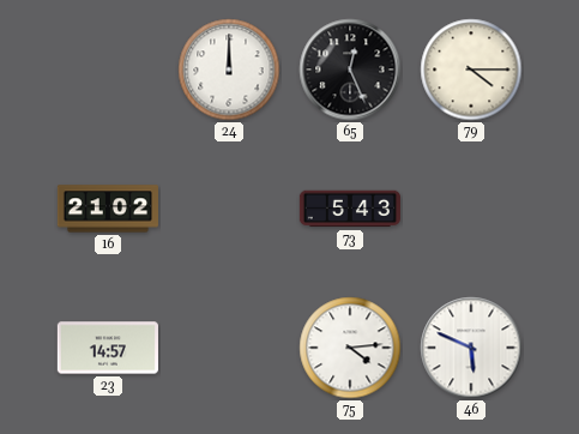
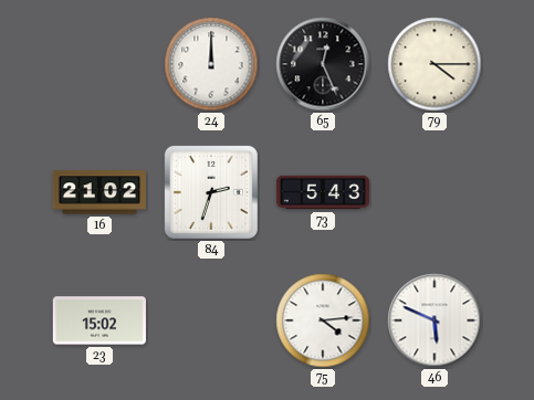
84: none -> 2:33
23: 14:57 -> 15:02
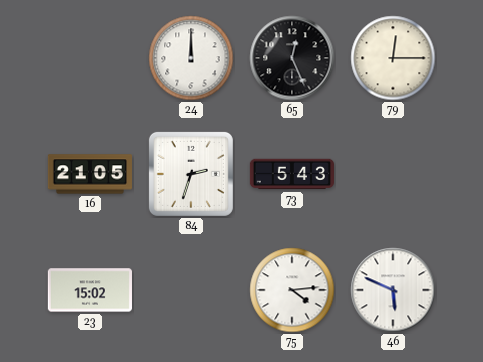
79: 4:15 -> 12:15
16: 21:02 -> 21:05
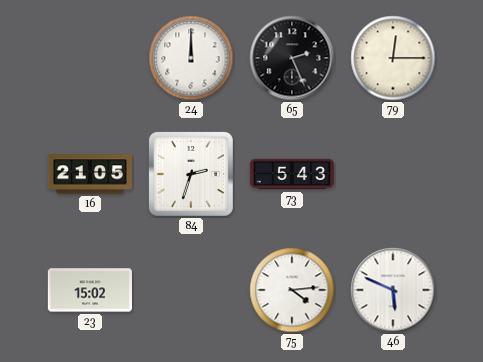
65: 12:26 -> 2:26
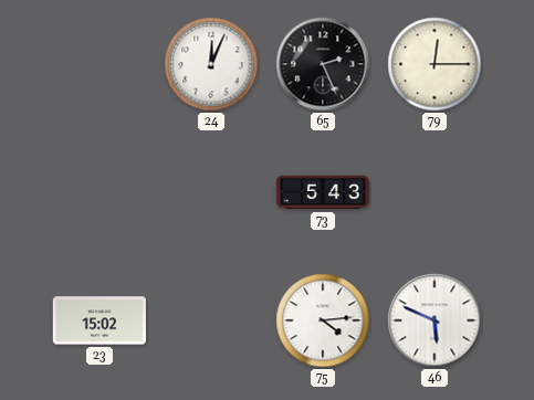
24: 12:00 -> 12:04
16: 21:05 -> none
84: 2:33 -> none
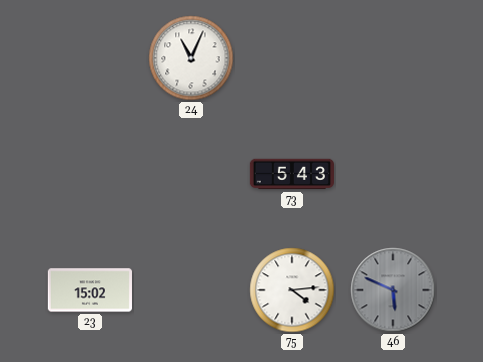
24: 12:04 -> 11:04
65: 2:26 -> none
79: 12:15 -> none
46 dial: white -> grey
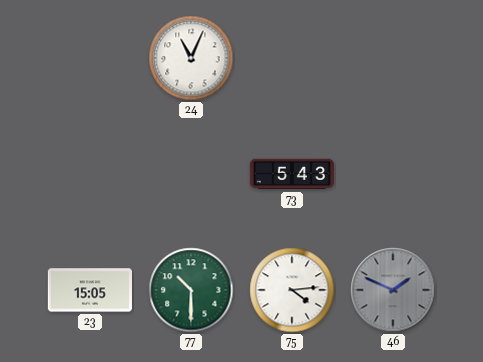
23: 15:02 -> 15:05
77: none -> 10:30
46: 5:49 -> 1:49
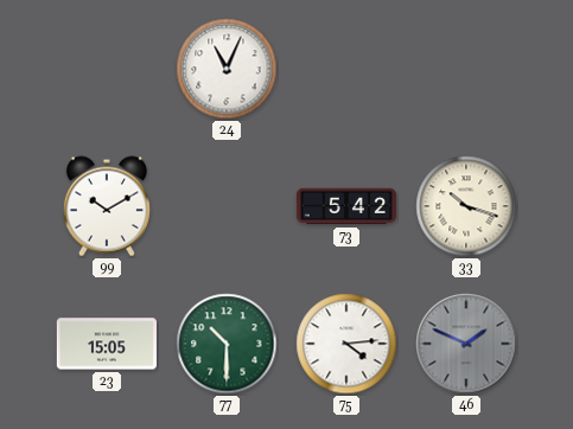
99: none -> 10:10
73: 5:43 -> 5:42
33: none -> 10:18
